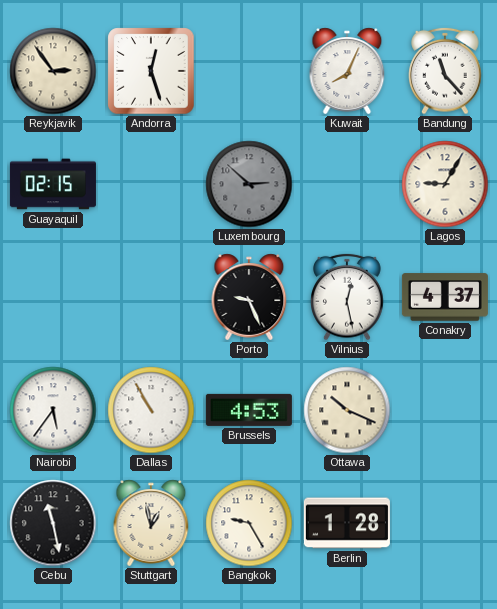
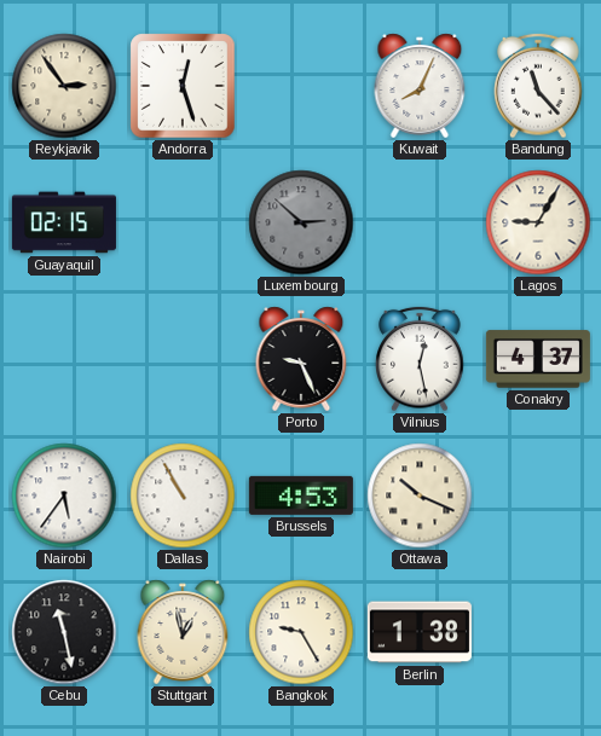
Berlin: 1:28 -> 1:38
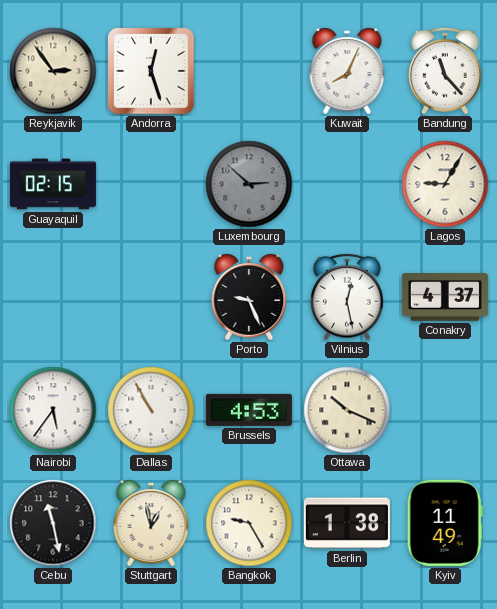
Kyiv: none -> 11:49
